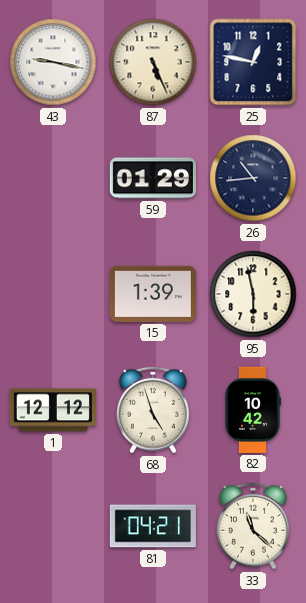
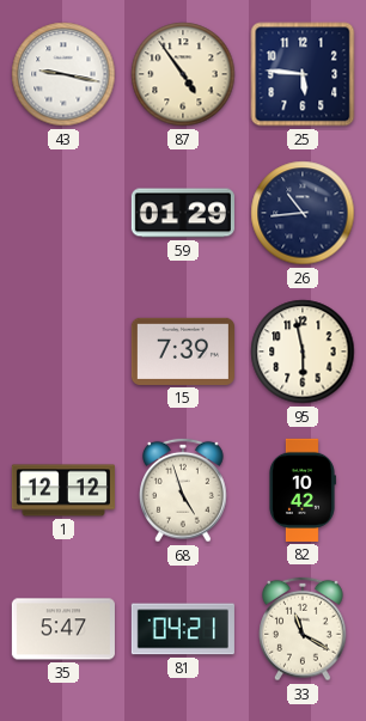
87: 5:26 -> 4:54
25: 12:47 -> 5:46
15: 1:39 -> 7:39
35: none -> 5:47
33: 11:22 -> 11:20
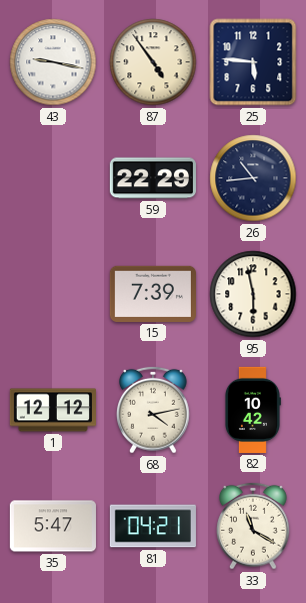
59: 01:29 -> 22:29
68: 4:57 -> 4:13
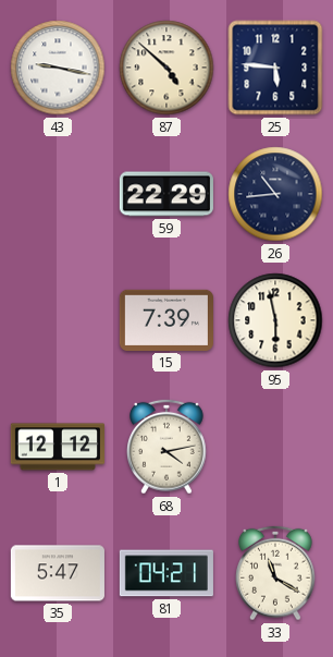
87: 4:54 -> 4:52
82: 10:42 -> none
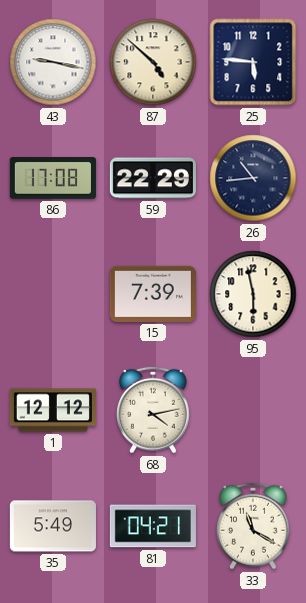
86: none -> 17:08
35: 5:47 -> 5:49
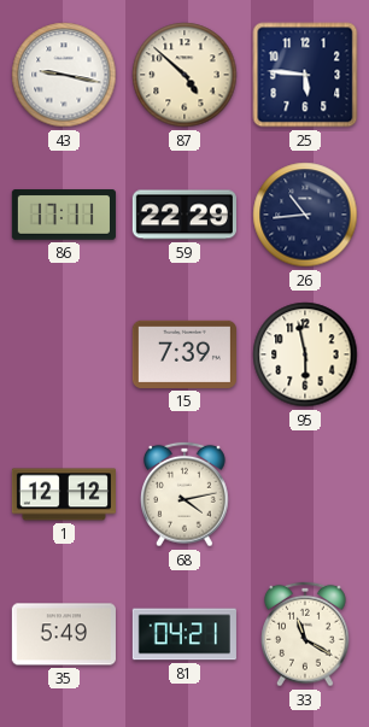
86: 17:08 -> 17:11
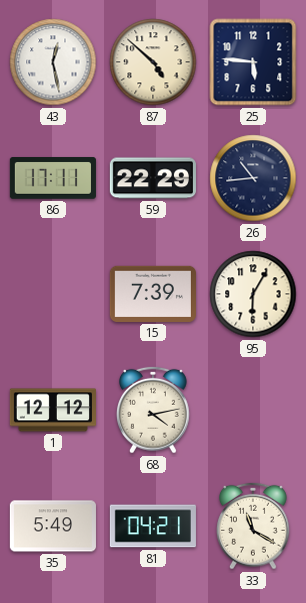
43: 9:17 -> 12:28
95: 5:58 -> 6:05
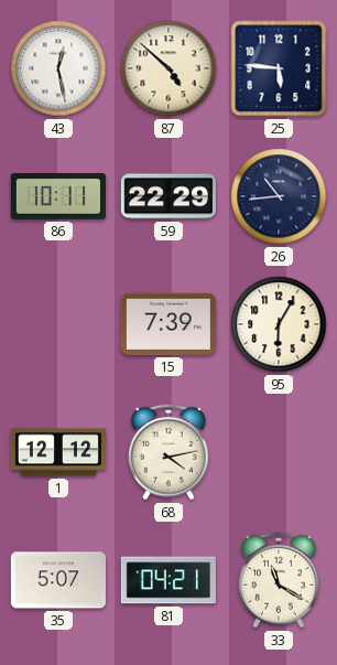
86: 17:11 -> 10:11
35: 5:49 -> 5:07
